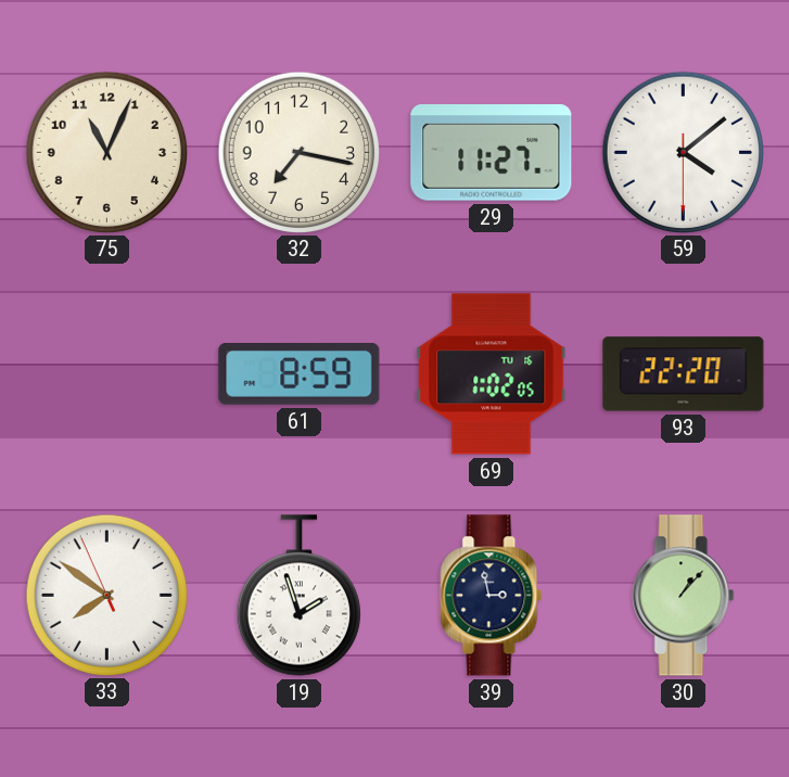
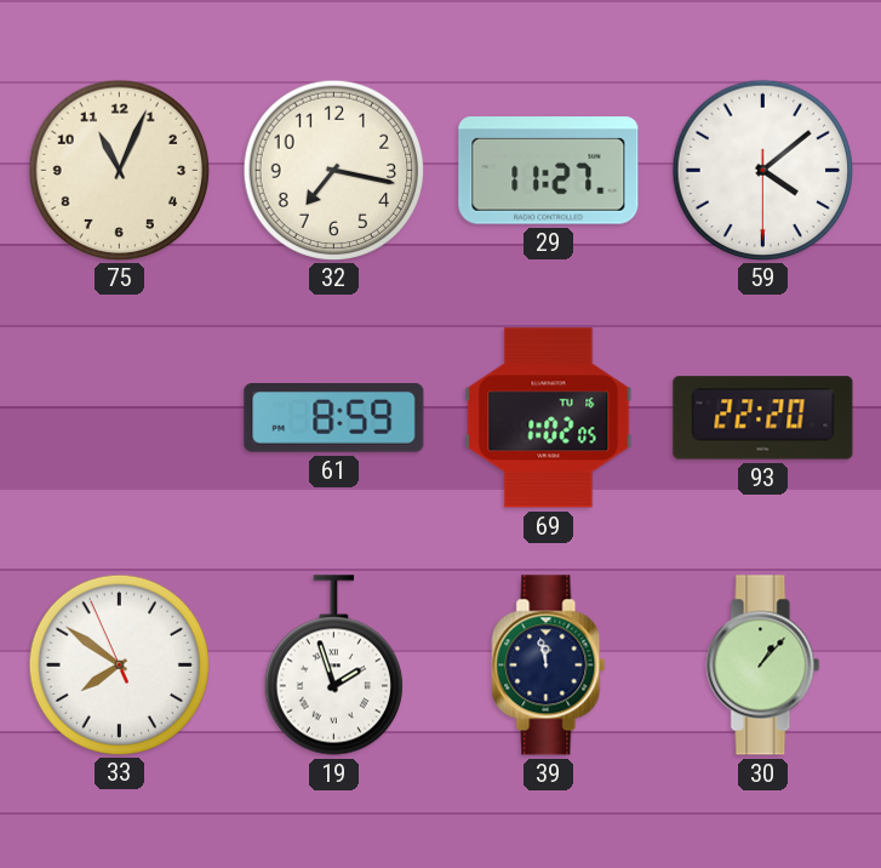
39: 2:58 -> 11:58
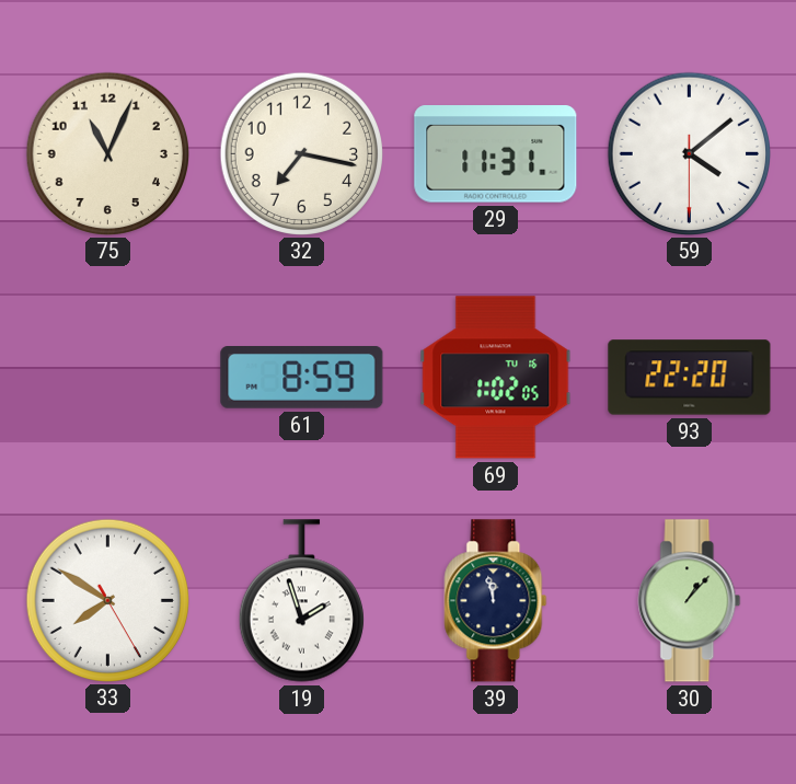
29: 11:27 -> 11:31
33: 7:50:56 -> 7:50:25
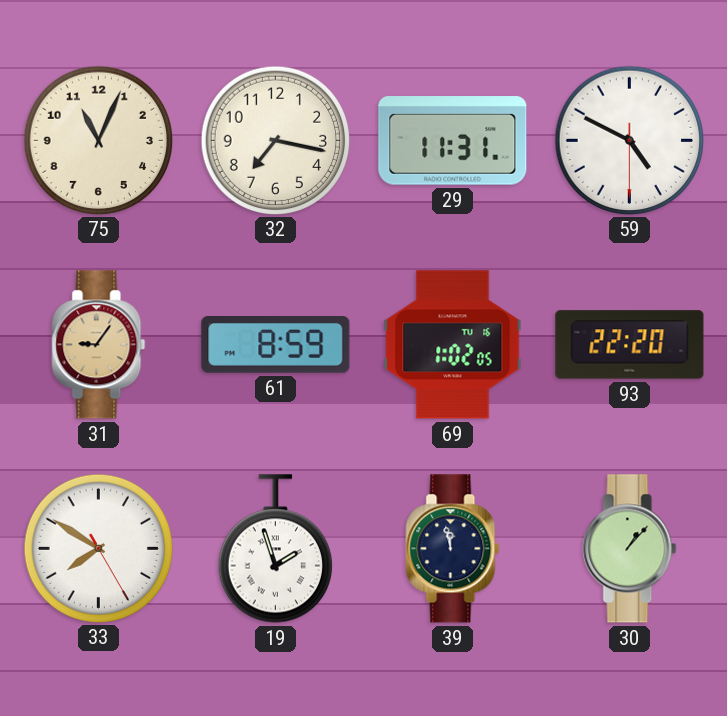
59: 4:08 -> 4:49
31: none -> 9:06
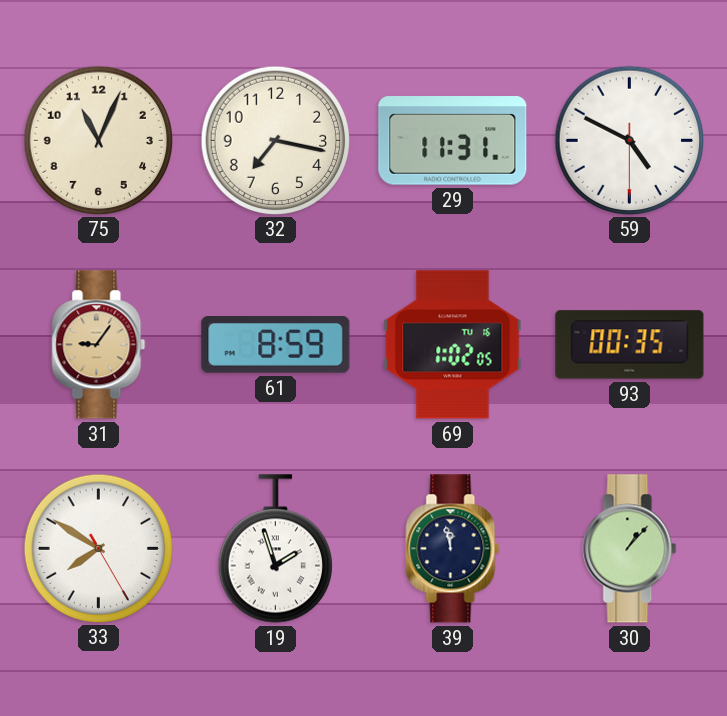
93: 22:20 -> 00:35
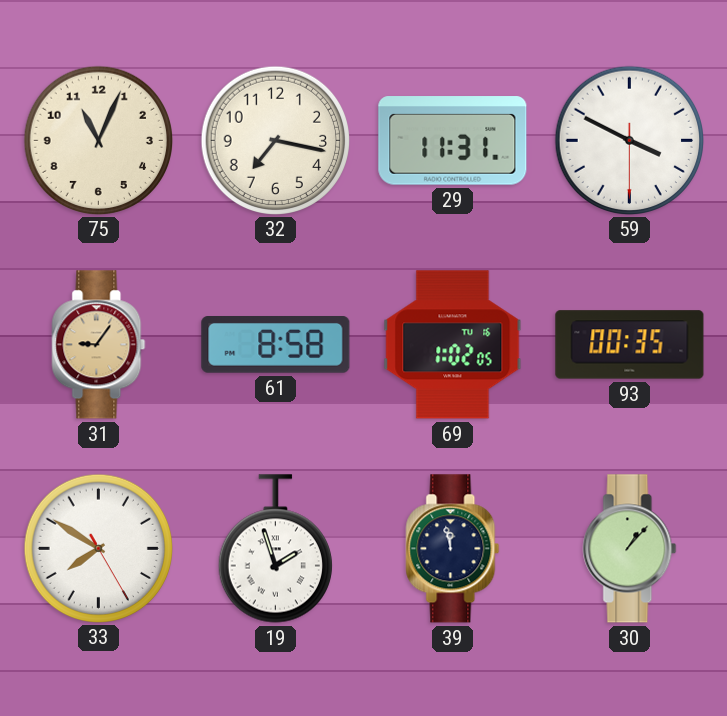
59: 4:49 -> 3:49
61: 8:59 -> 8:58
